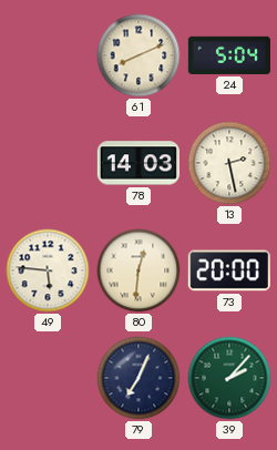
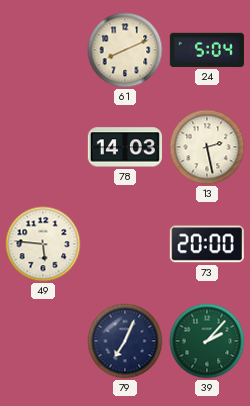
80: 12:31 -> none
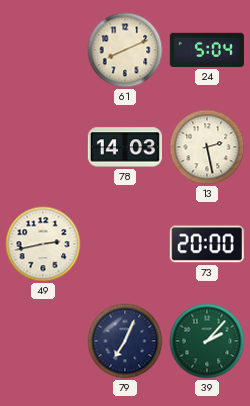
49: 5:46 -> 2:43
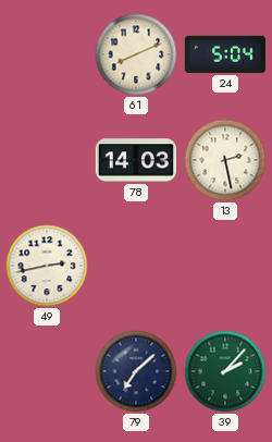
73: 20:00 -> none
79: 7:04 -> 7:08
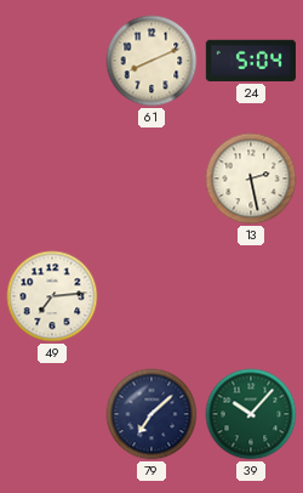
78: 14:03 -> none
49: 2:43 -> 7:14
39: 2:07 -> 10:07
